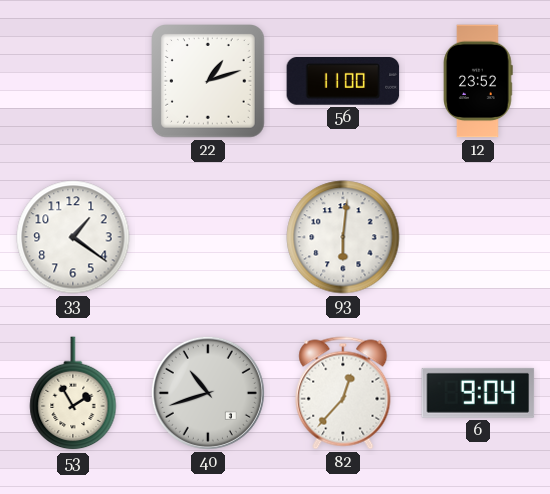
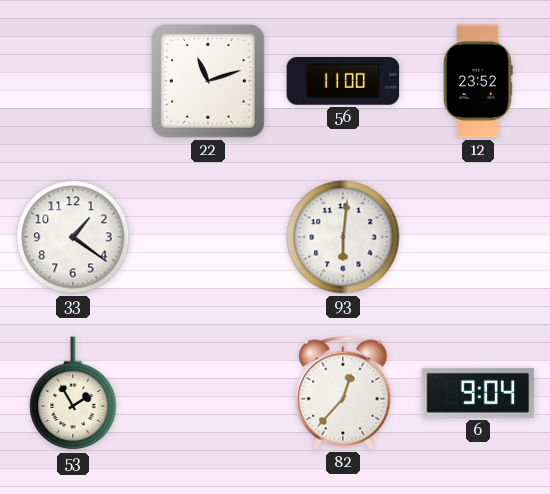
22: 1:12 -> 11:12
40: 10:42 -> none
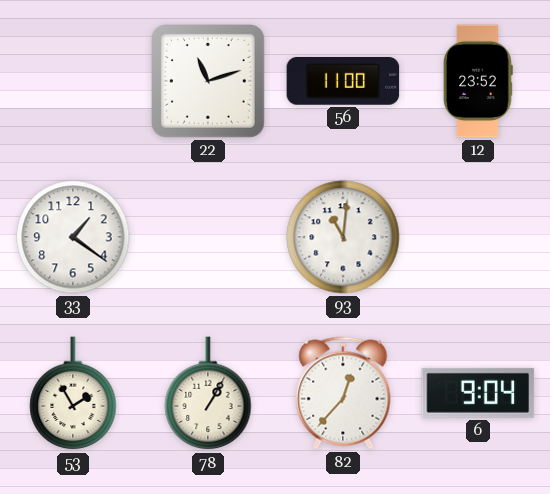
93: 6:01 -> 11:01
78: none -> 1:05
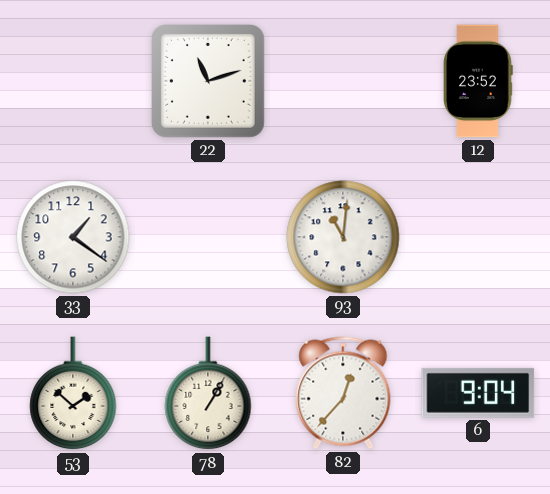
56: 11:00 -> none
53: 1:55 -> 1:52
